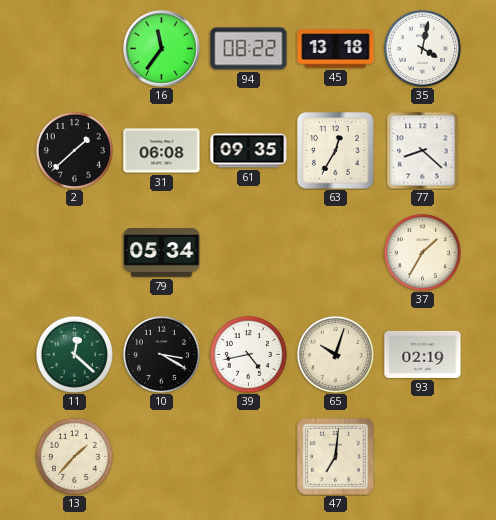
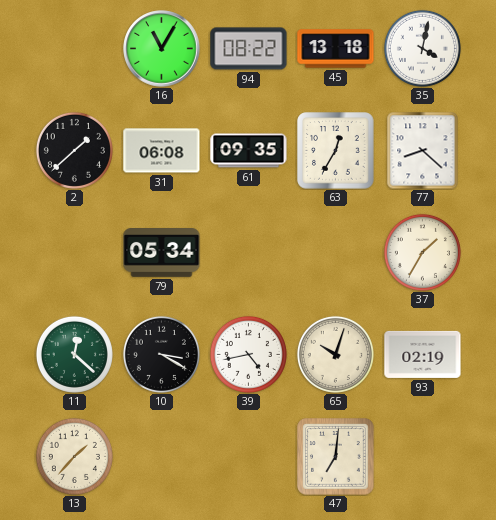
16: 11:36 -> 11:05
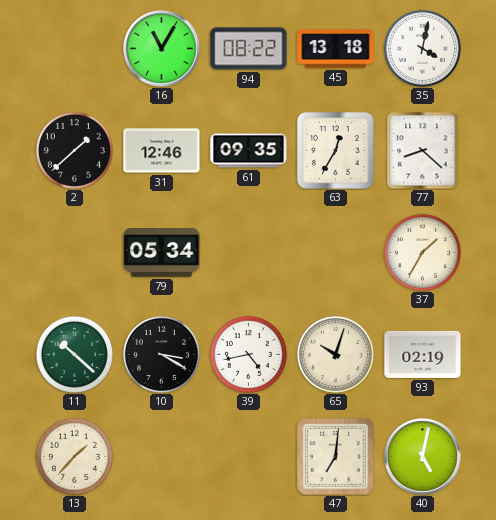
31: 06:08 -> 12:46
11: 12:22 -> 10:22
40: none -> 5:02
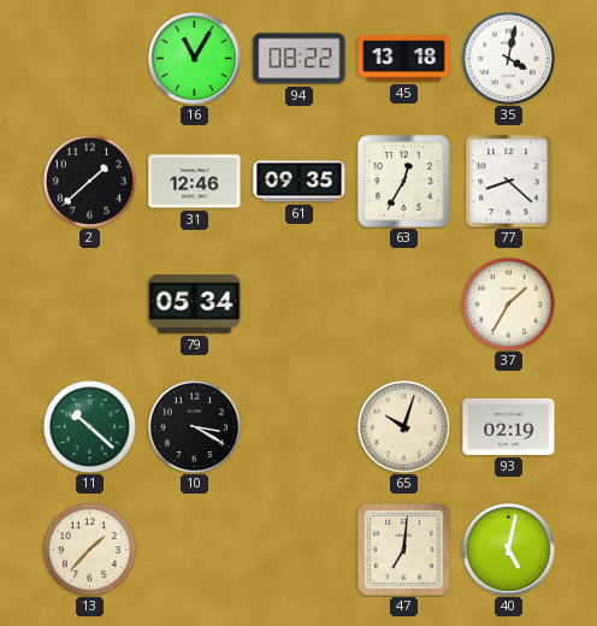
39: 4:43 -> none
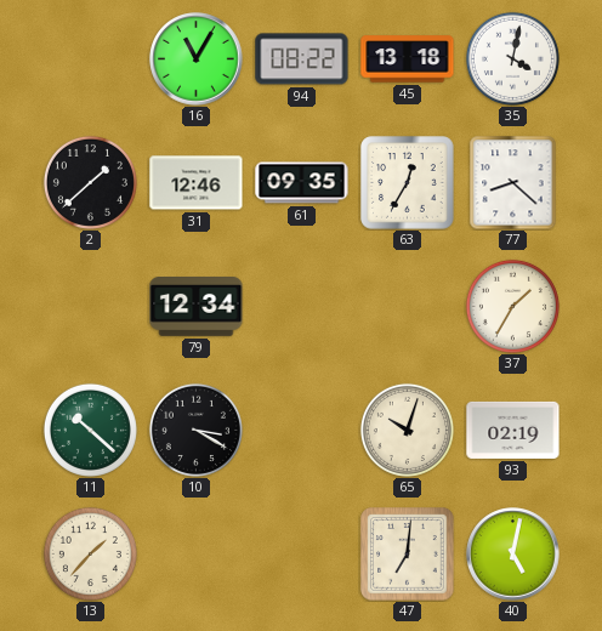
79: 05:34 -> 12:34
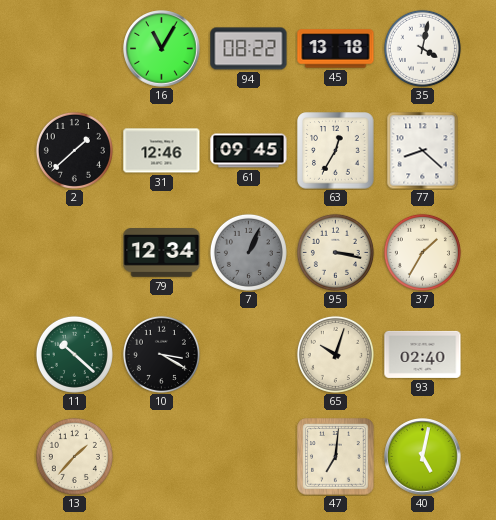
61: 09:35 -> 09:45
7: none -> 1:04
95: none -> 3:17
93: 02:19 -> 02:40
